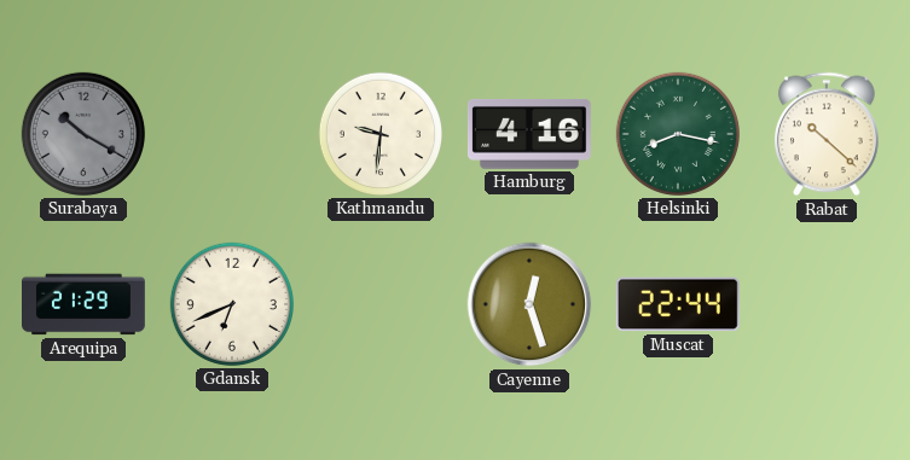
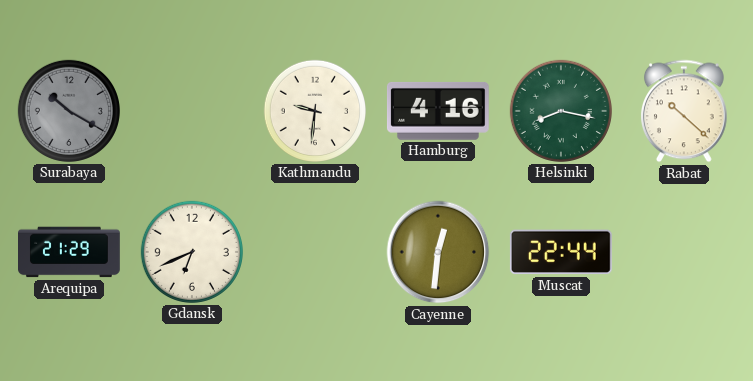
Cayenne: 12:27 -> 12:31
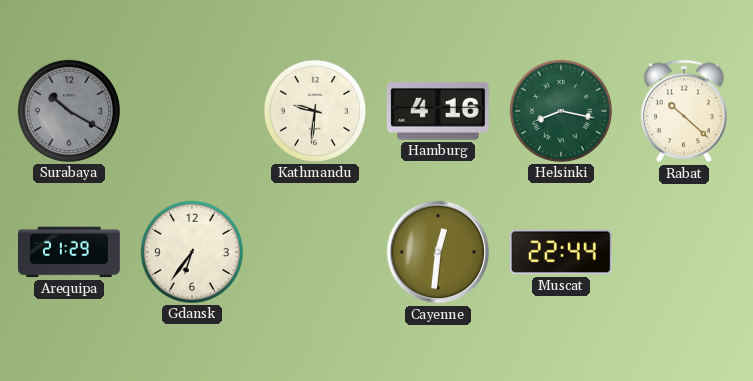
Gdansk: 6:41 -> 6:36
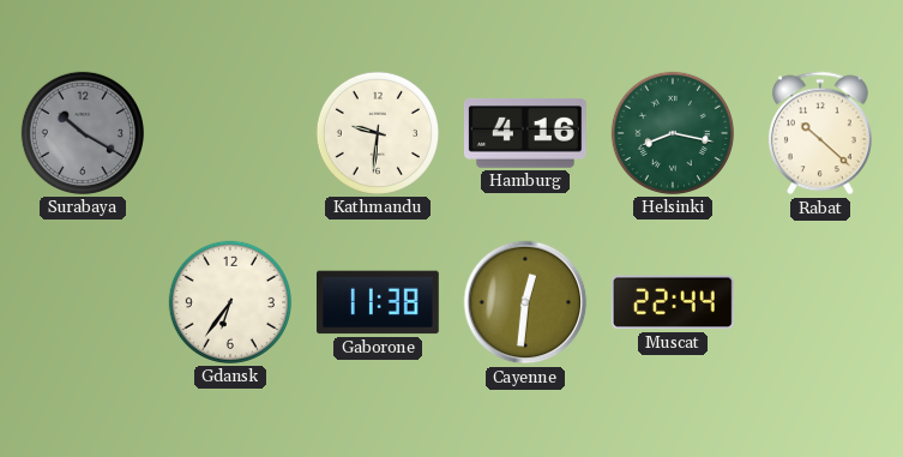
Arequipa: 21:29 -> none
Gaborone: none -> 11:38
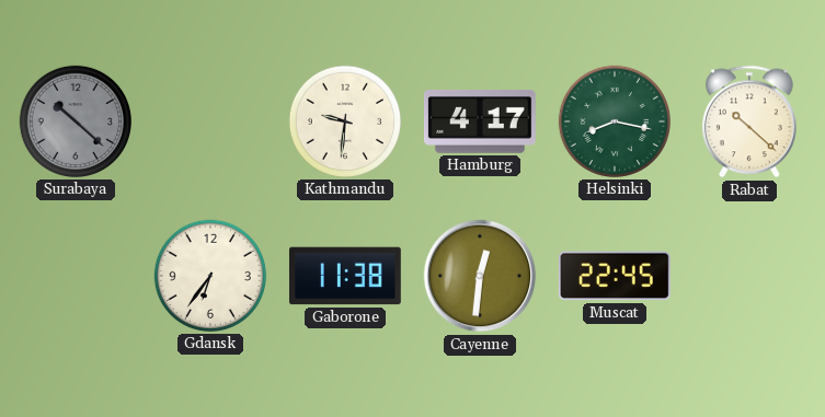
Surabaya: 10:20 -> 10:22
Hamburg: 4:16 -> 4:17
Muscat: 22:44 -> 22:45
